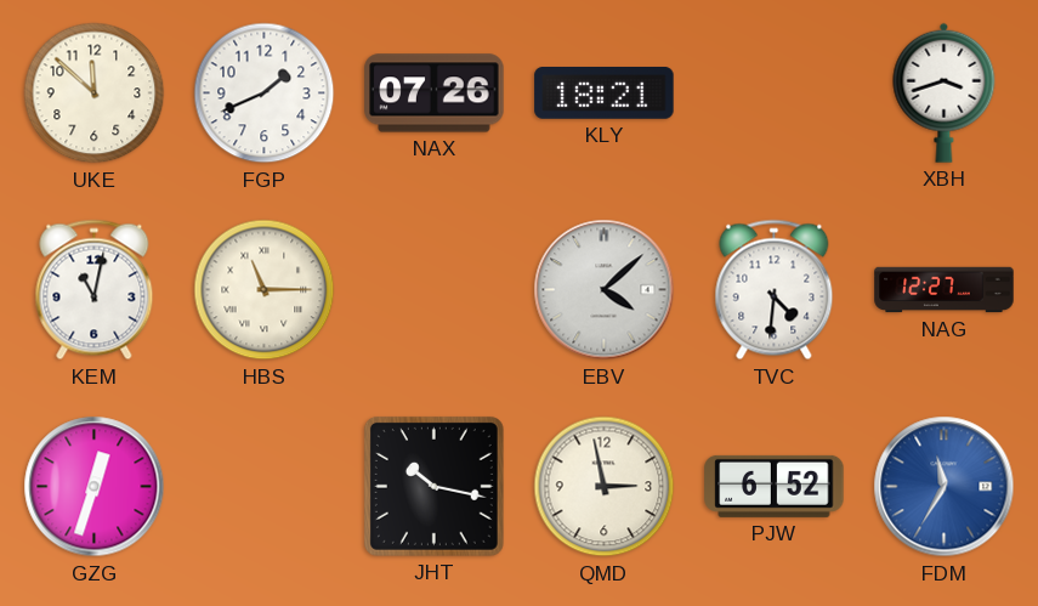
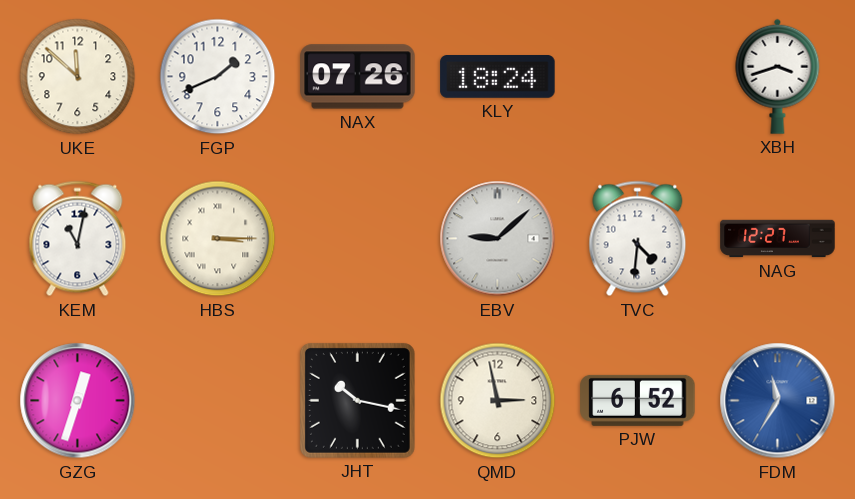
KLY: 18:21 -> 18:24
HBS: 11:15 -> 3:15
EBV: 4:08 -> 9:08
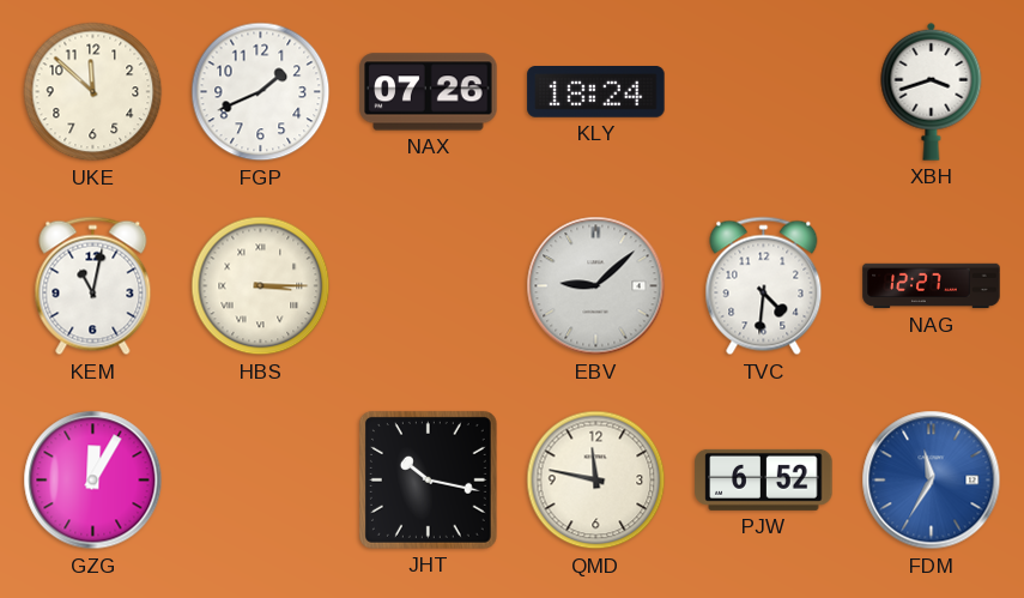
GZG: 12:33 -> 12:05
QMD: 2:58 -> 11:47
